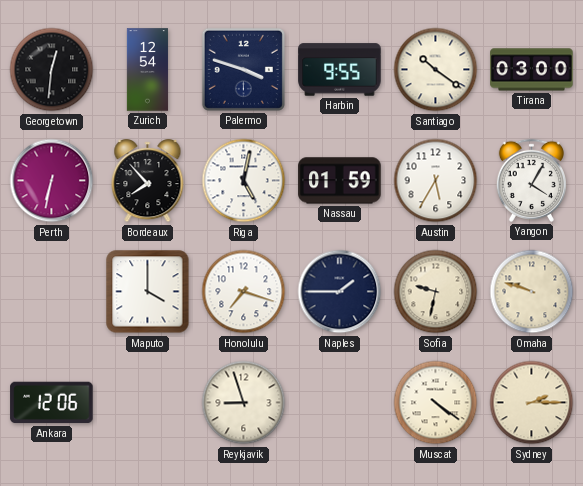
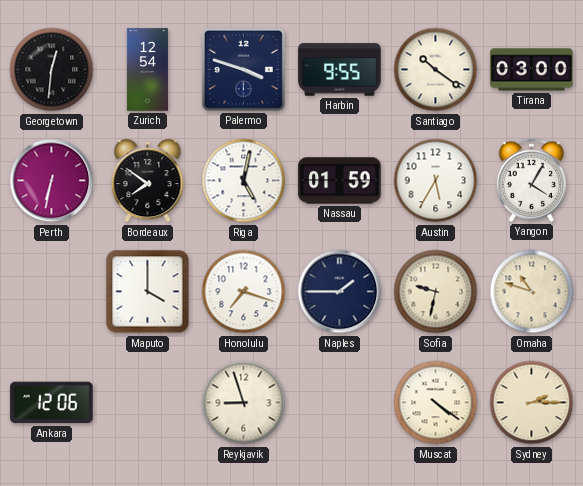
Bordeaux: 7:53 -> 7:51
Omaha: 9:48 -> 10:48
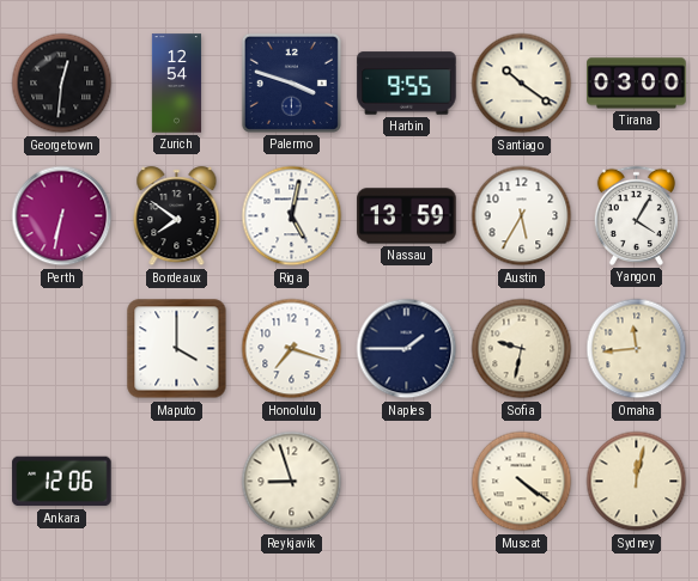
Nassau: 01:59 -> 13:59
Omaha: 10:48 -> 11:44
Sydney: 2:15 -> 12:02
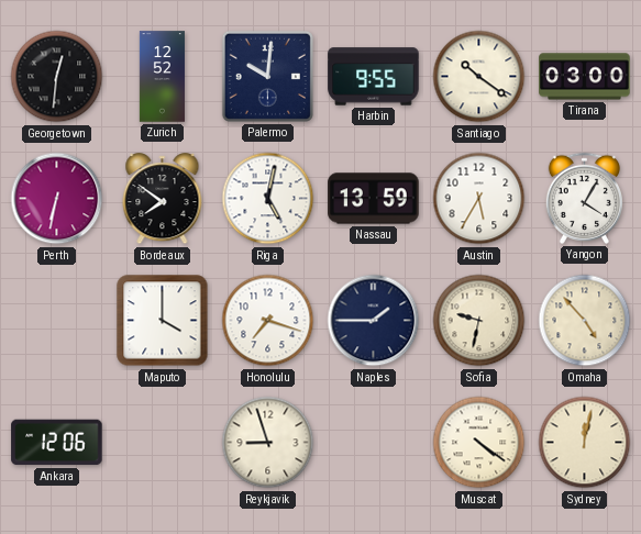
Zurich: 12:54 -> 12:52
Palermo: 3:48 -> 10:01
Omaha: 11:44 -> 4:53
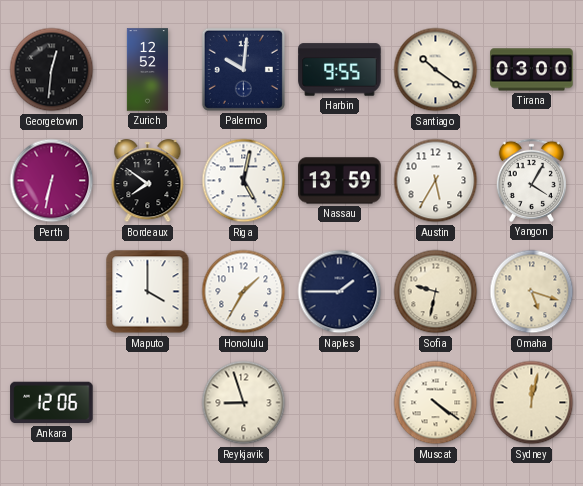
Honolulu: 7:18 -> 1:35
Omaha: 4:53 -> 5:18
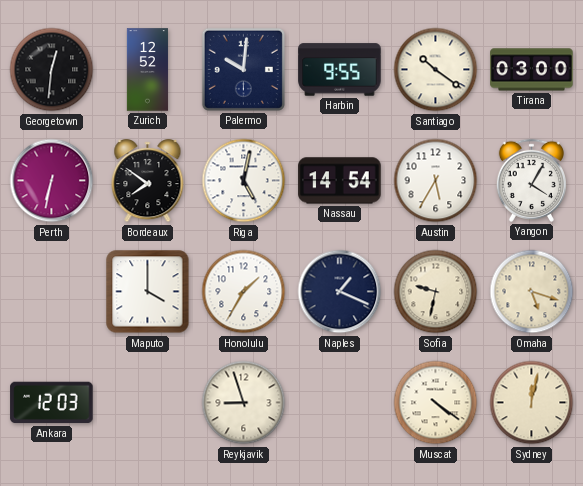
Nassau: 13:59 -> 14:54
Naples: 1:45 -> 1:19
Ankara: 12:06 -> 12:03
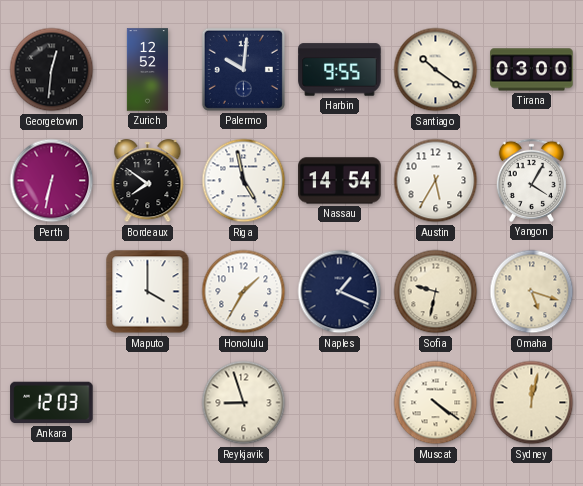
Riga: 5:02 -> 4:58
